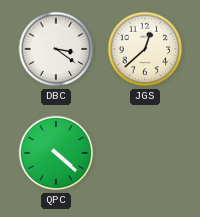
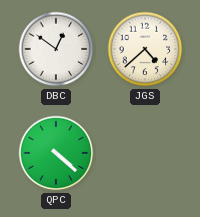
DBC: 3:21 -> 12:51
JGS: 12:38 -> 4:38
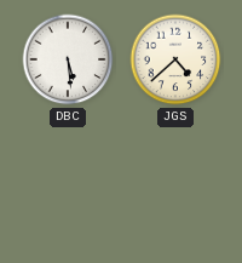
DBC: 12:51 -> 5:29
QPC: 4:22 -> none
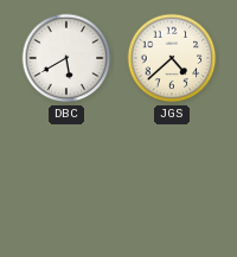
DBC: 5:29 -> 5:40
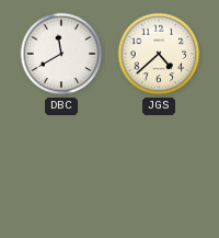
DBC: 5:40 -> 11:40
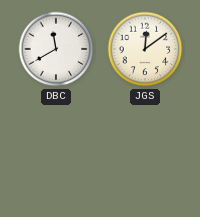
JGS: 4:38 -> 12:09
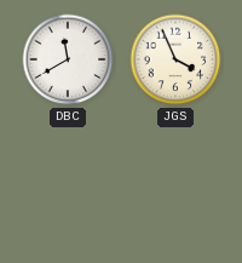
JGS: 12:09 -> 3:56
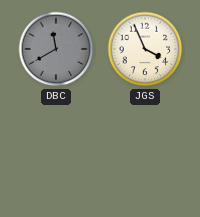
DBC dial: white -> grey
